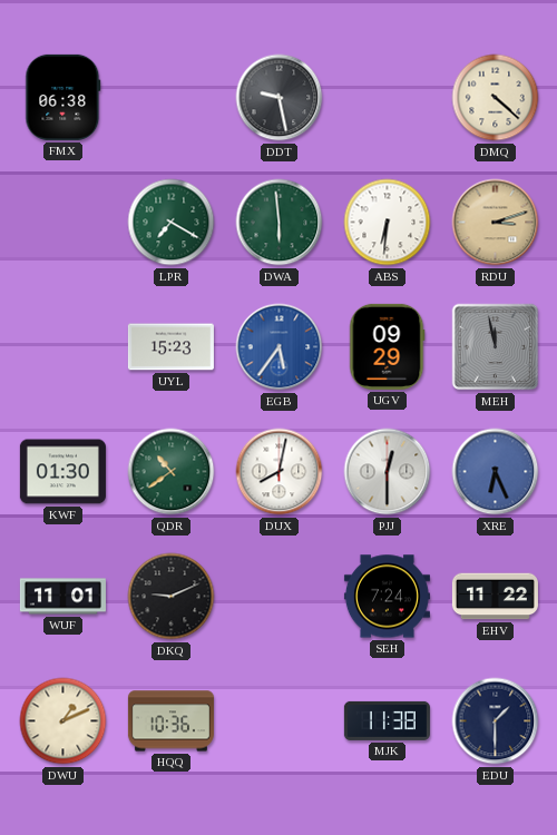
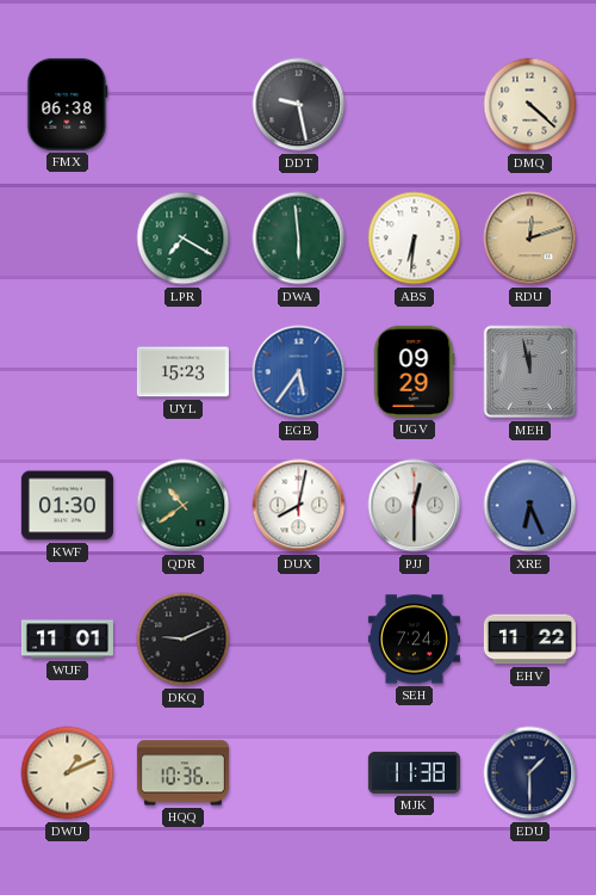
RDU: 3:12 -> 12:12
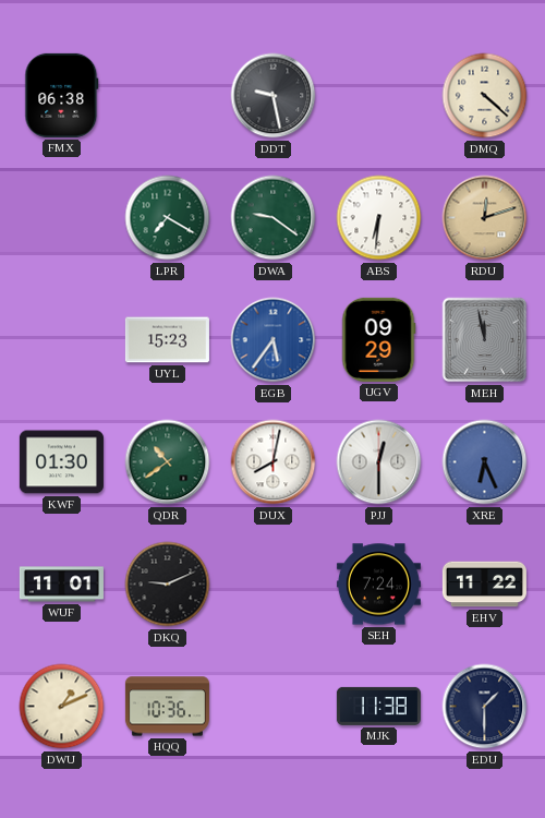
DWA: 5:59 -> 9:21
